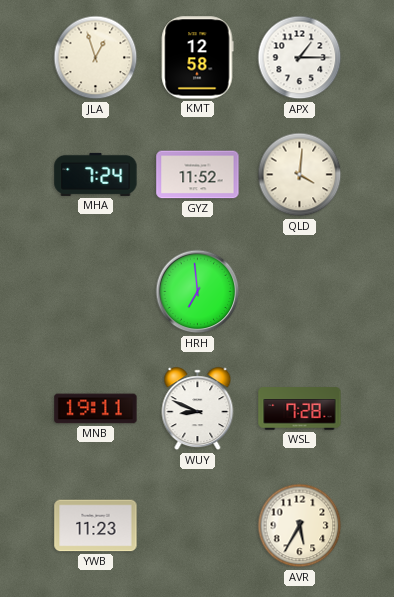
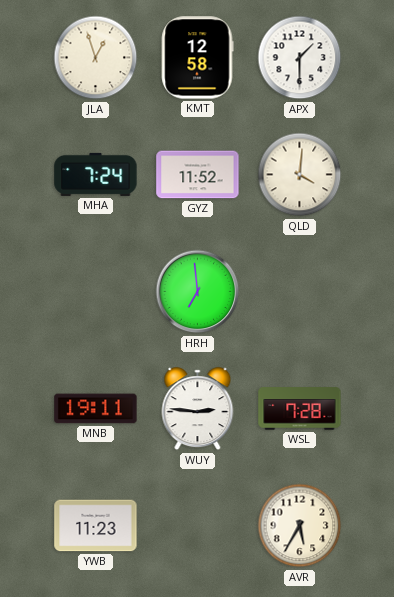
APX: 1:15 -> 1:30
WUY: 8:49 -> 2:46
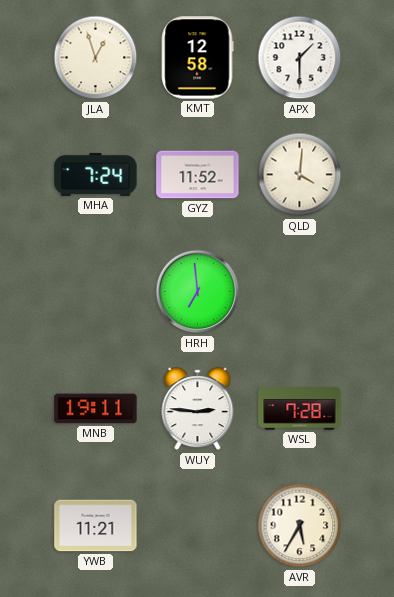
YWB: 11:23 -> 11:21
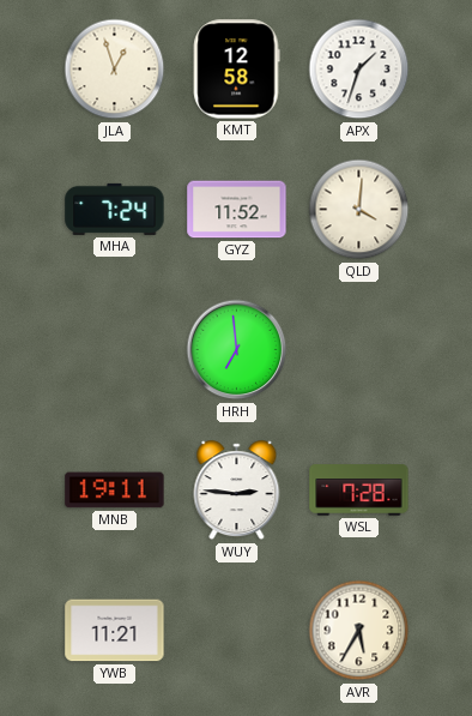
APX: 1:30 -> 1:33
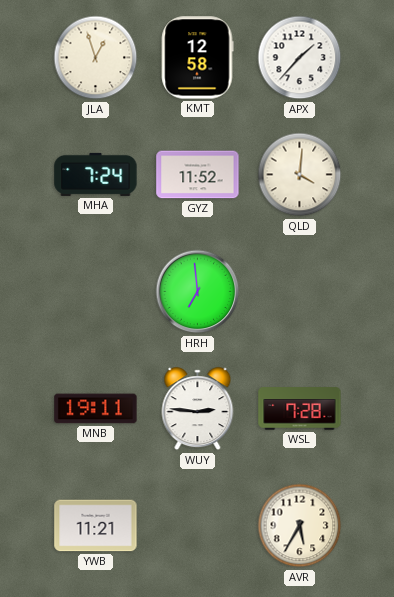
APX: 1:33 -> 1:37
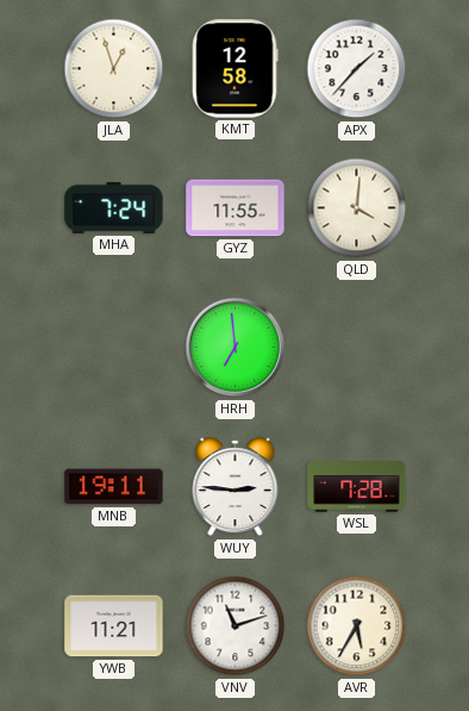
GYZ: 11:52 -> 11:55
VNV: none -> 11:12
